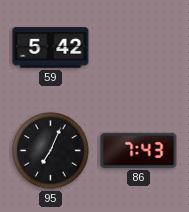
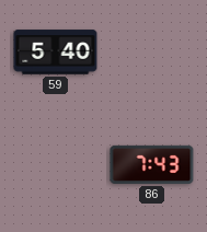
59: 5:42 -> 5:40
95: 7:04 -> none
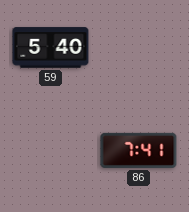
86: 7:43 -> 7:41
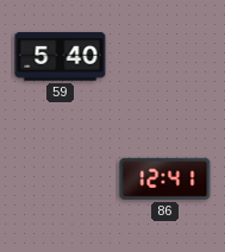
86: 7:41 -> 12:41
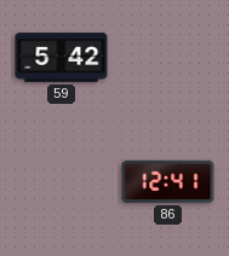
59: 5:40 -> 5:42
